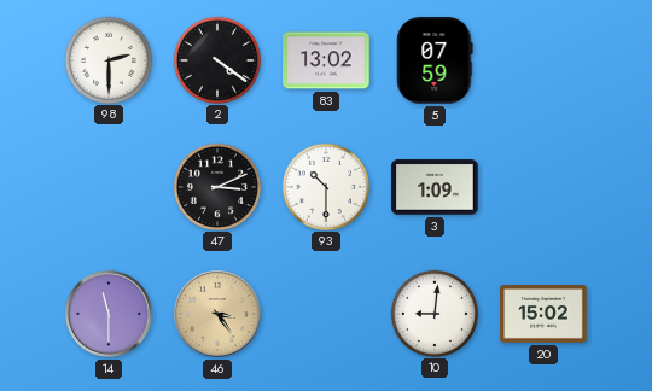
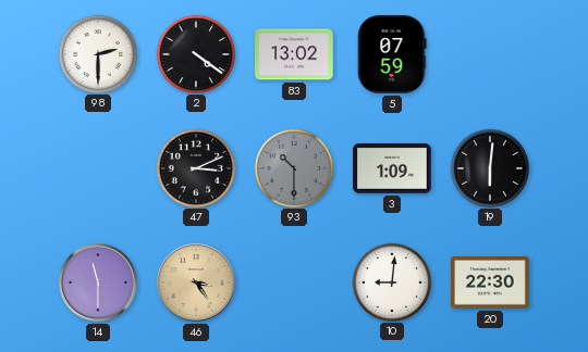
93 dial: white -> grey
19: none -> 6:01
20: 15:02 -> 22:30
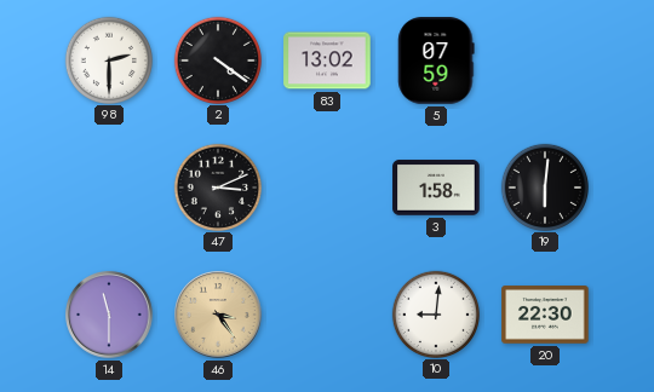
93: 10:30 -> none
3: 1:09 -> 1:58
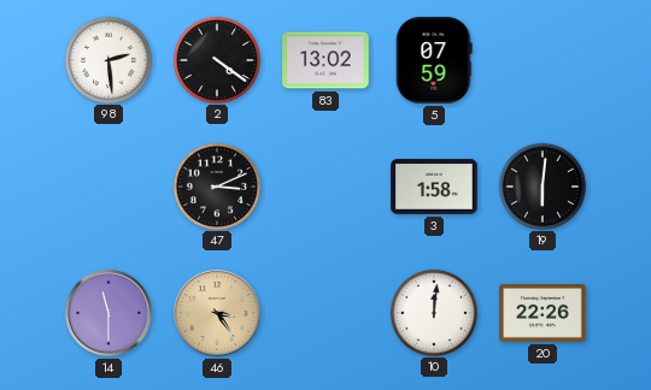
98: 2:30 -> 2:29
10: 9:01 -> 12:01
20: 22:30 -> 22:26
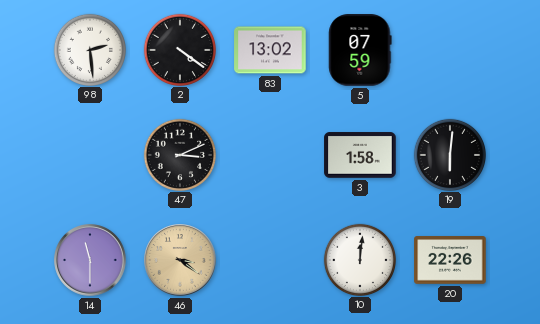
46: 3:24 -> 3:21
